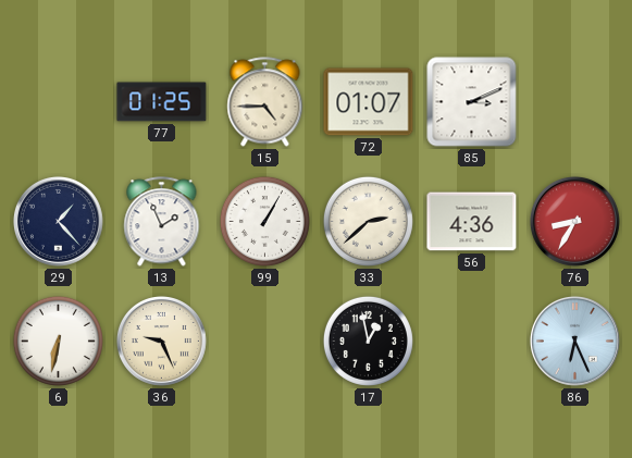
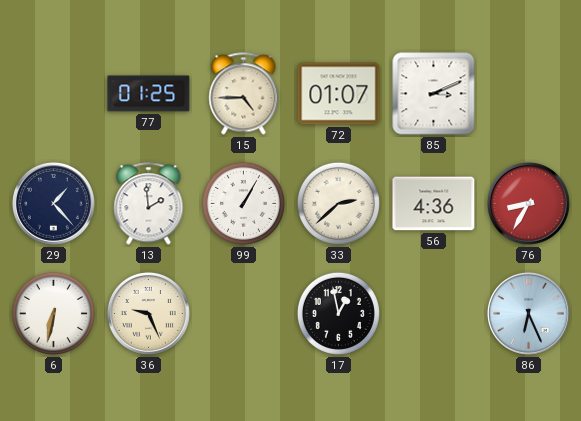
13: 1:56 -> 1:59
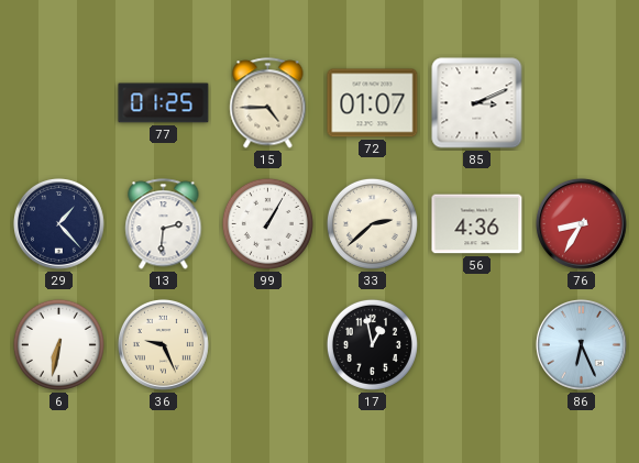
13: 1:59 -> 2:31
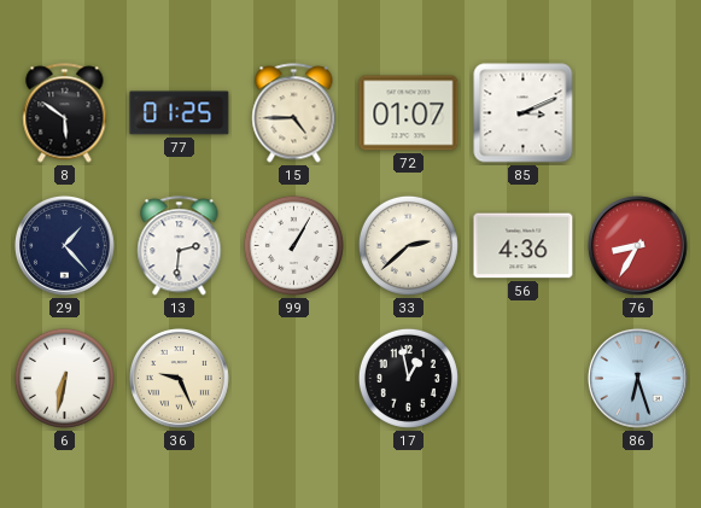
8: none -> 5:51
86: 6:26 -> 6:27
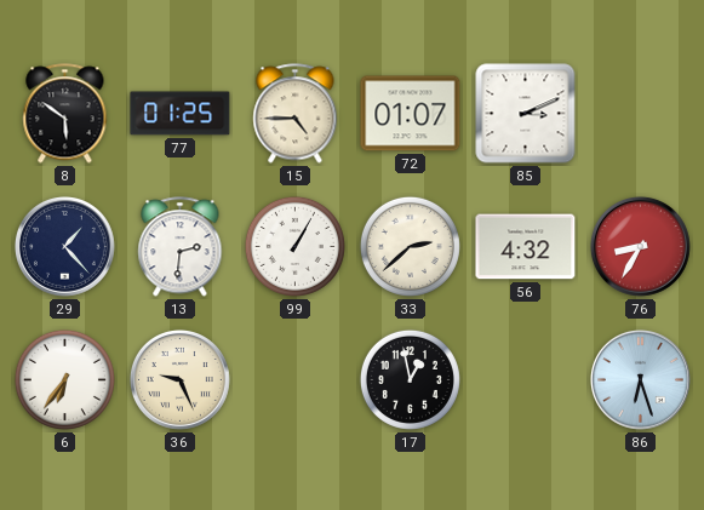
56: 4:36 -> 4:32
6: 6:32 -> 6:36
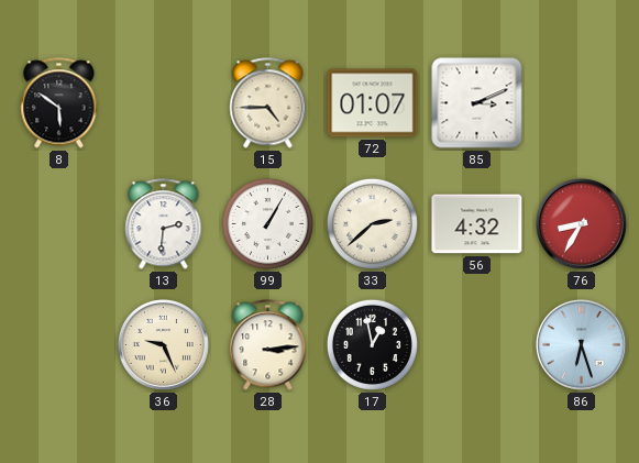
77: 01:25 -> none
29: 1:23 -> none
6: 6:36 -> none
28: none -> 3:14
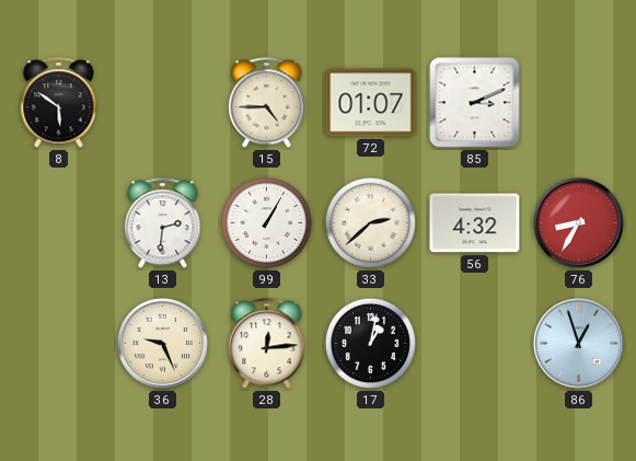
28: 3:14 -> 12:14
17: 12:58 -> 1:02
86: 6:27 -> 12:57
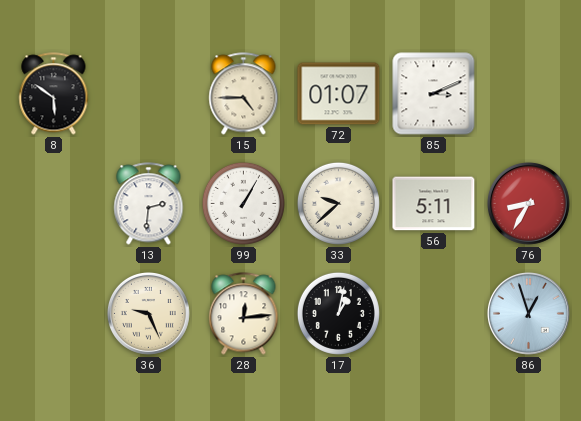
33: 2:38 -> 9:38
56: 4:32 -> 5:11
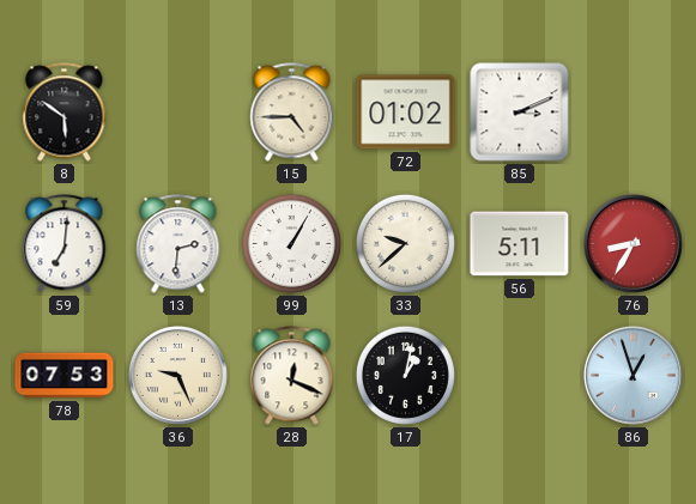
72: 01:07 -> 01:02
59: none -> 7:01
78: none -> 07:53
28: 12:14 -> 12:19
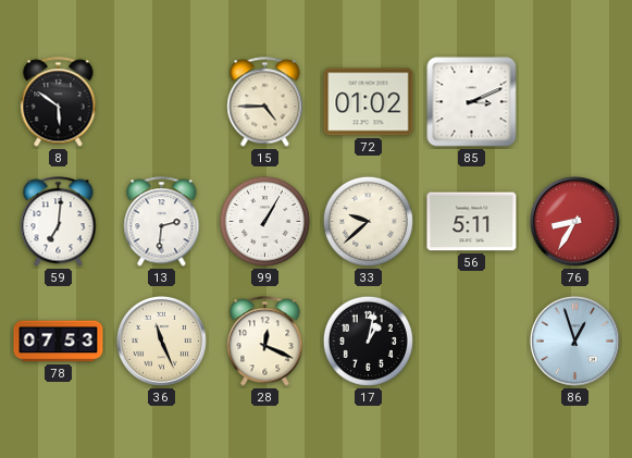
36: 9:26 -> 11:26
